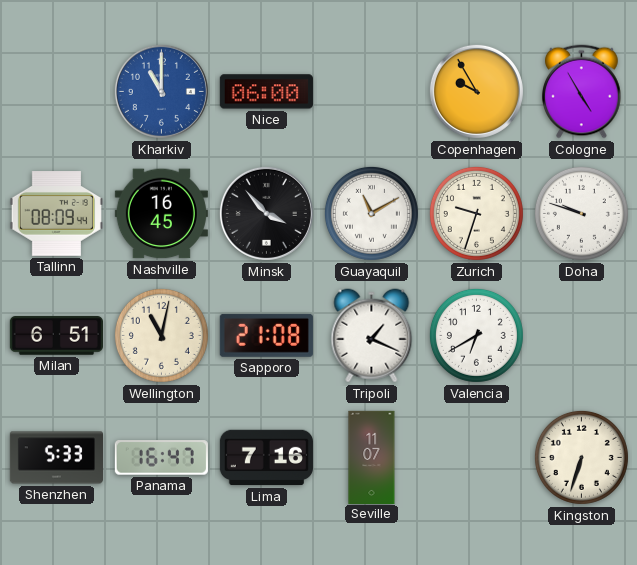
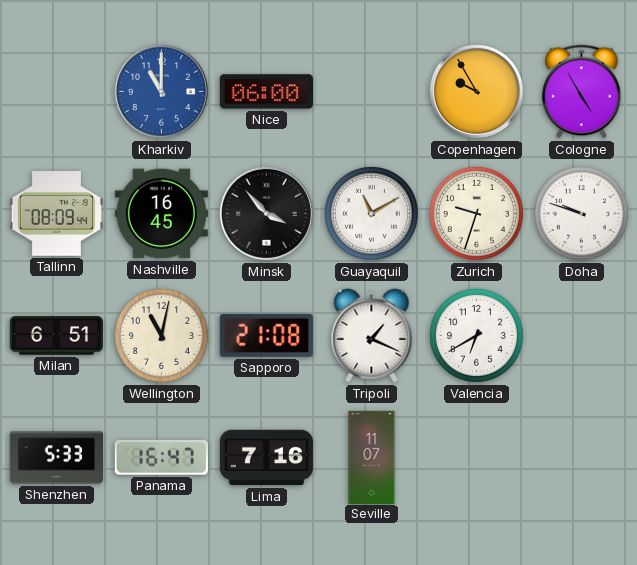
Kingston: 6:33 -> none
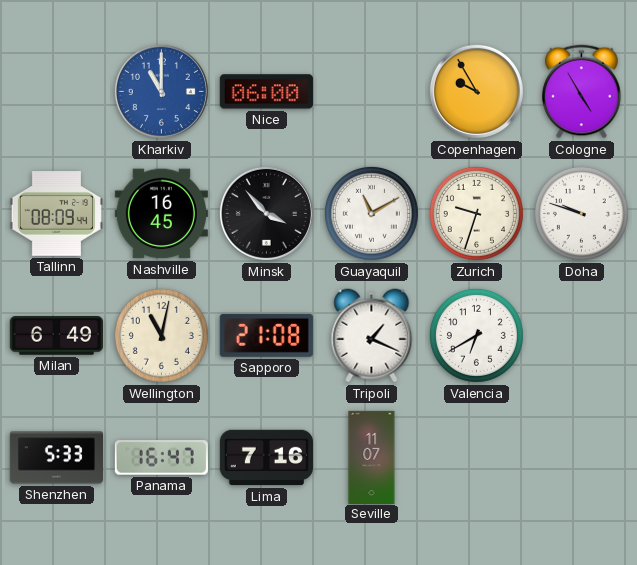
Milan: 6:51 -> 6:49
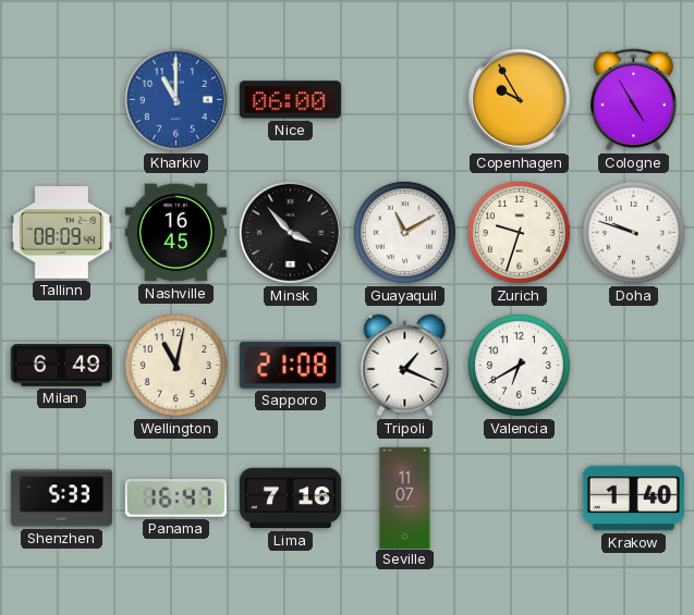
Krakow: none -> 1:40
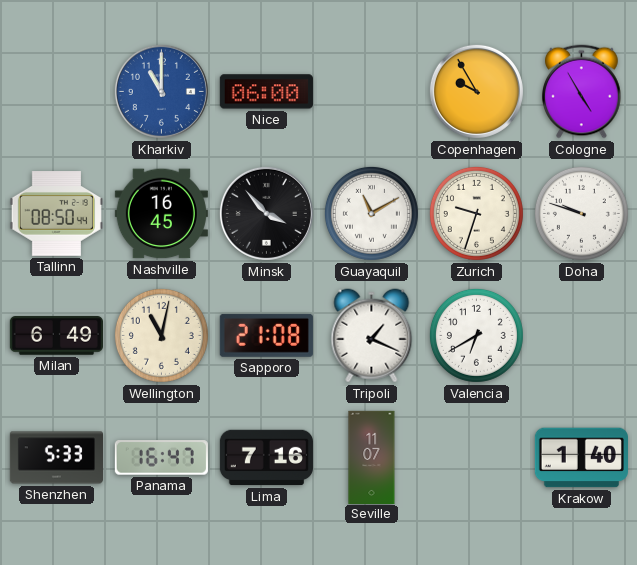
Tallinn: 08:09 -> 08:50
